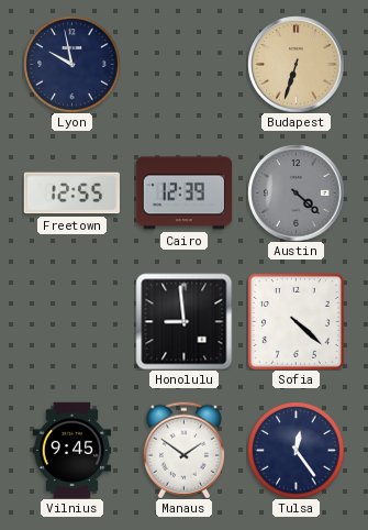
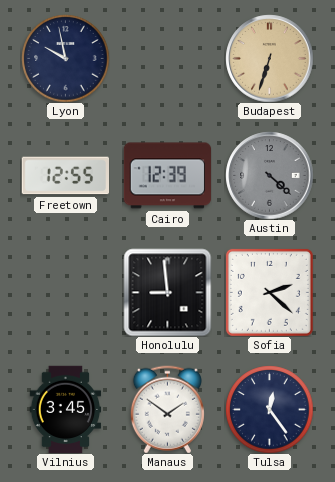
Sofia: 4:22 -> 2:22
Vilnius: 9:45 -> 3:45
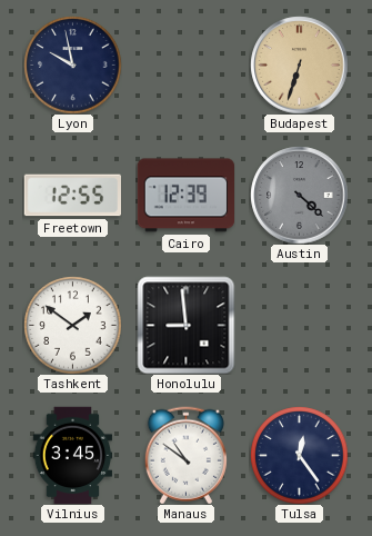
Tashkent: none -> 1:51
Sofia: 2:22 -> none
Manaus: 1:51 -> 10:51
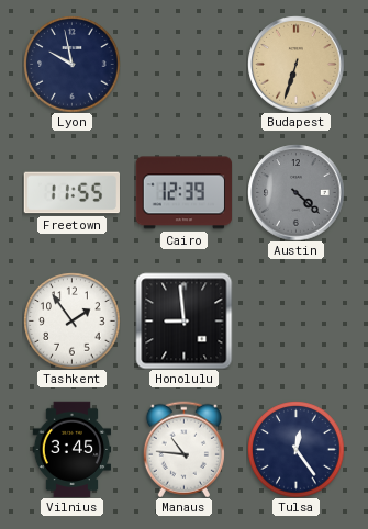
Freetown: 12:55 -> 11:55
Tashkent: 1:51 -> 1:54
Manaus: 10:51 -> 10:46
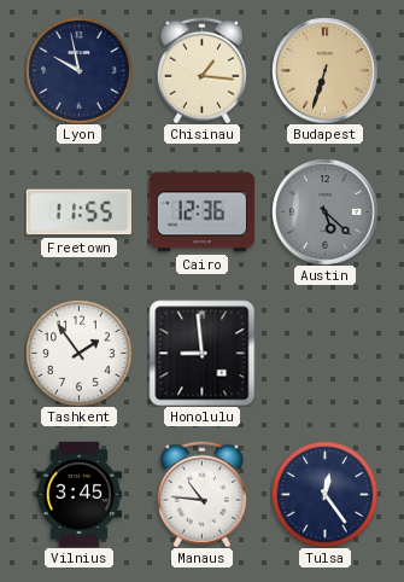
Chisinau: none -> 1:16
Cairo: 12:39 -> 12:36
Austin: 4:22 -> 5:22
